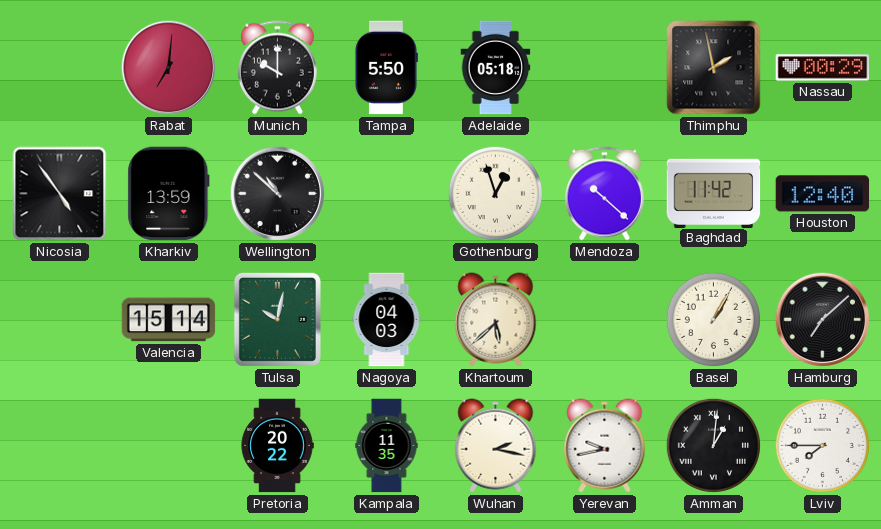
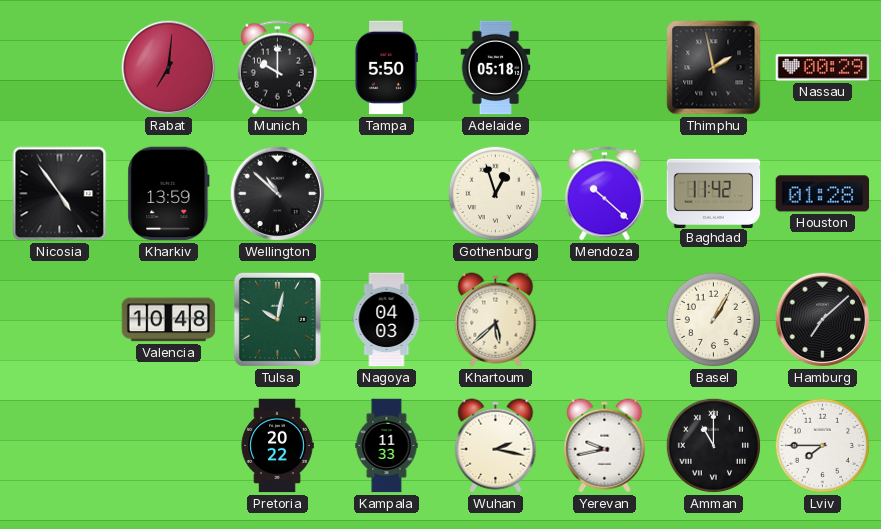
Houston: 12:40 -> 01:28
Valencia: 15:14 -> 10:48
Kampala: 11:35 -> 11:33
Amman: 1:01 -> 11:00
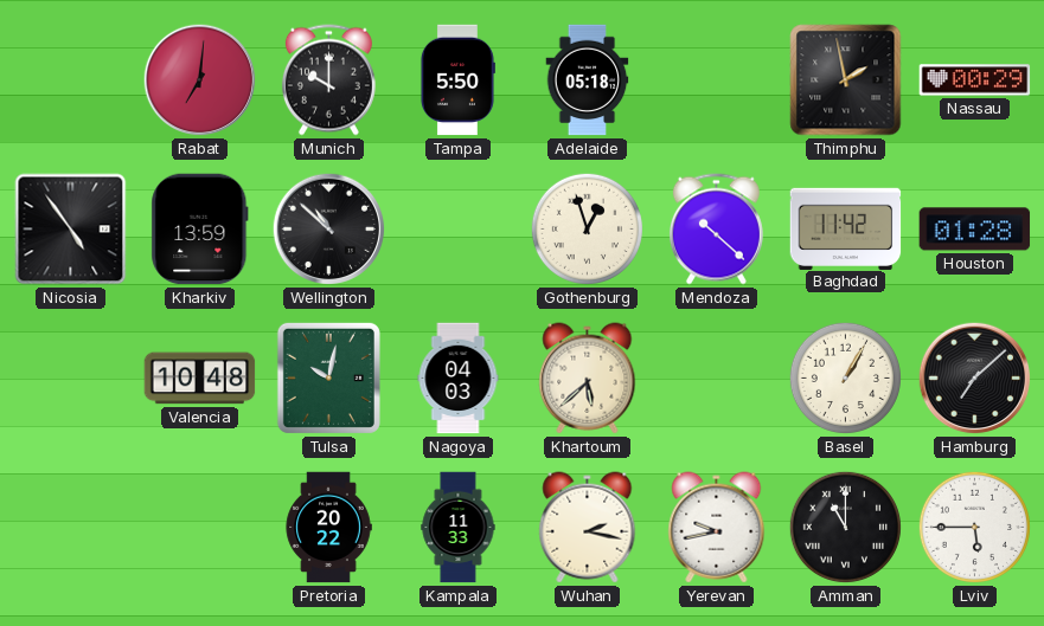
Lviv: 7:45 -> 5:45
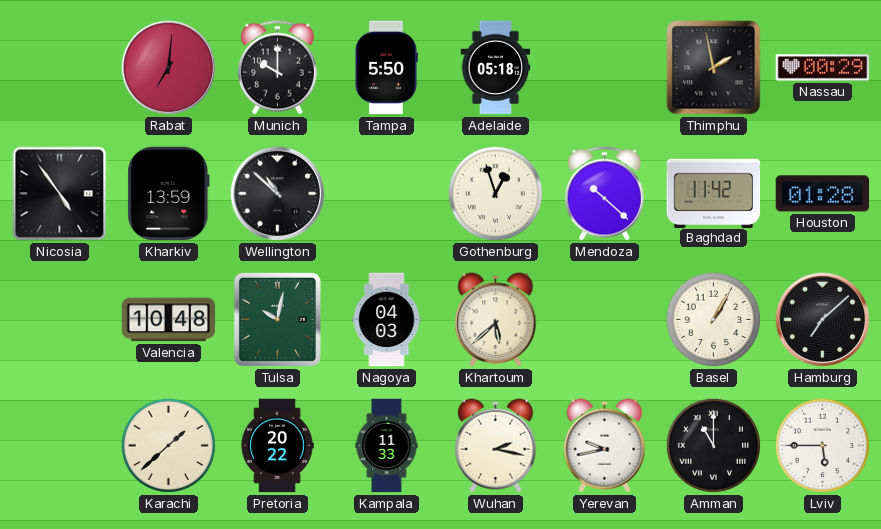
Karachi: none -> 1:38
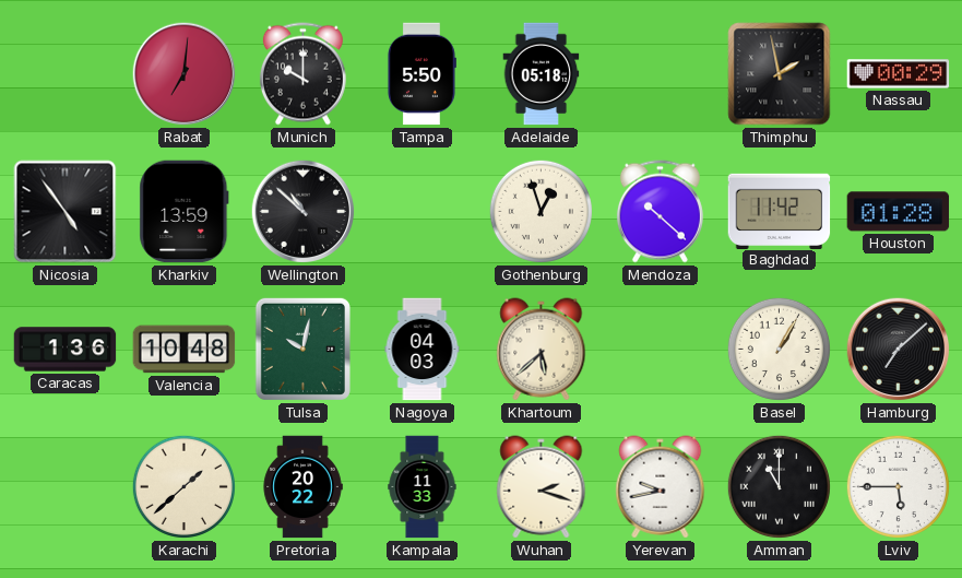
Caracas: none -> 1:36
Wuhan: 2:17 -> 2:18
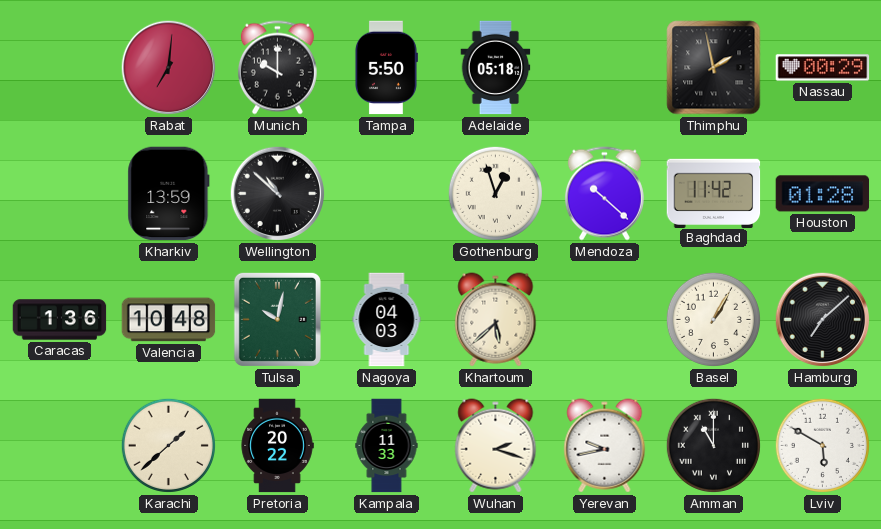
Nicosia: 4:54 -> none
Lviv: 5:45 -> 5:50
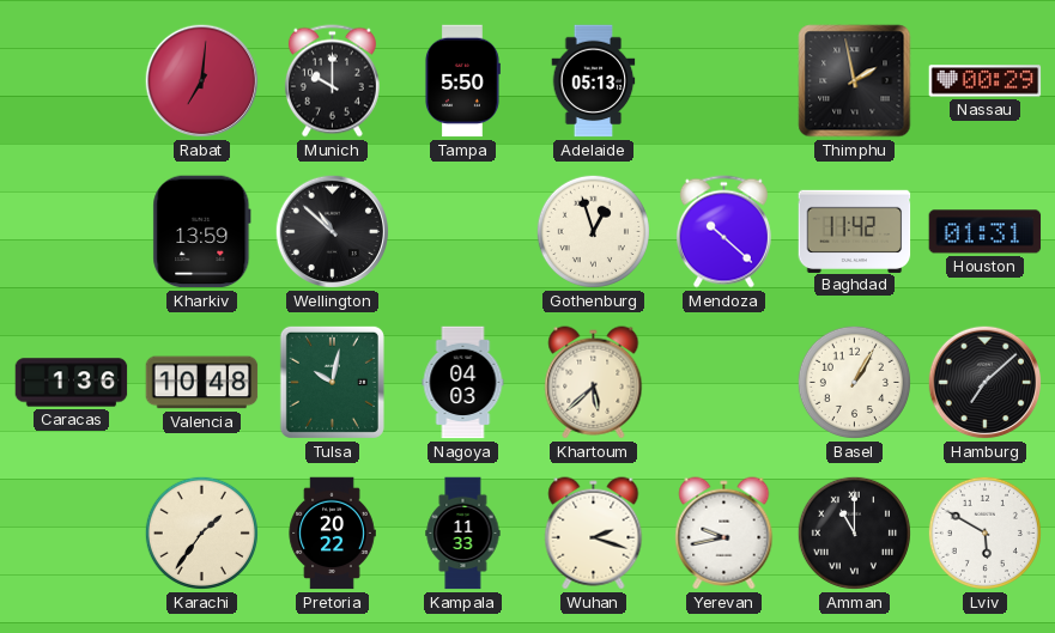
Adelaide: 05:18 -> 05:13
Houston: 01:28 -> 01:31
Karachi: 1:38 -> 1:36
